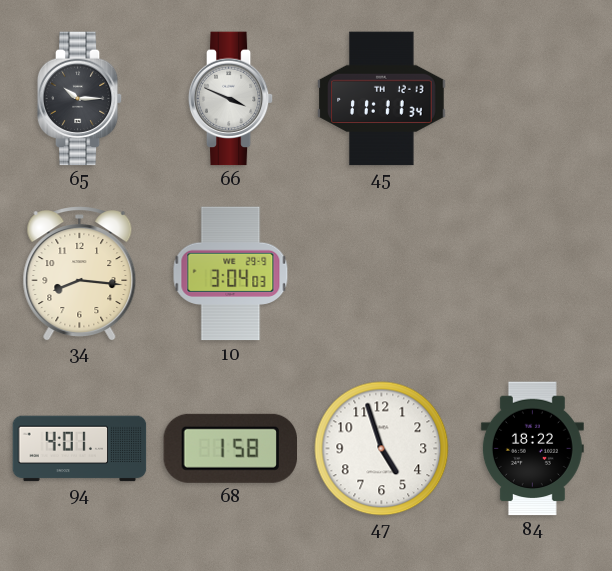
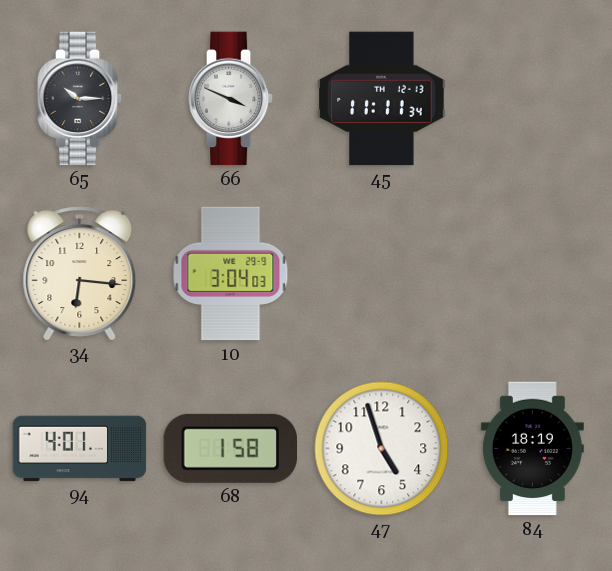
34: 8:16 -> 6:16
84: 18:22 -> 18:19
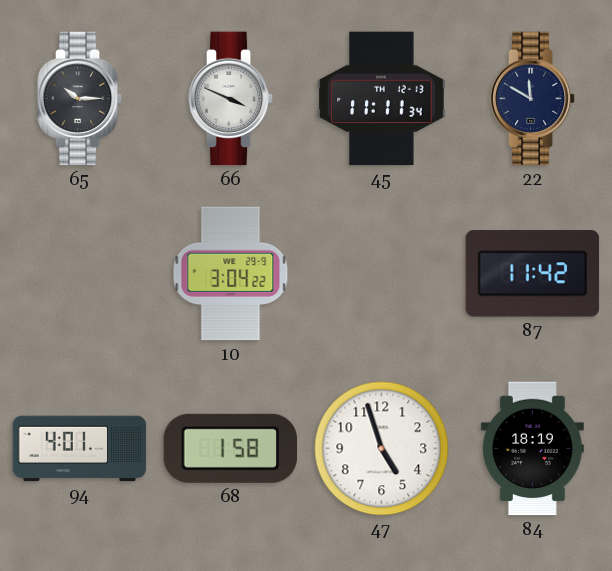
22: none -> 11:50
34: 6:16 -> none
10: 3:04:03 -> 3:04:22
87: none -> 11:42
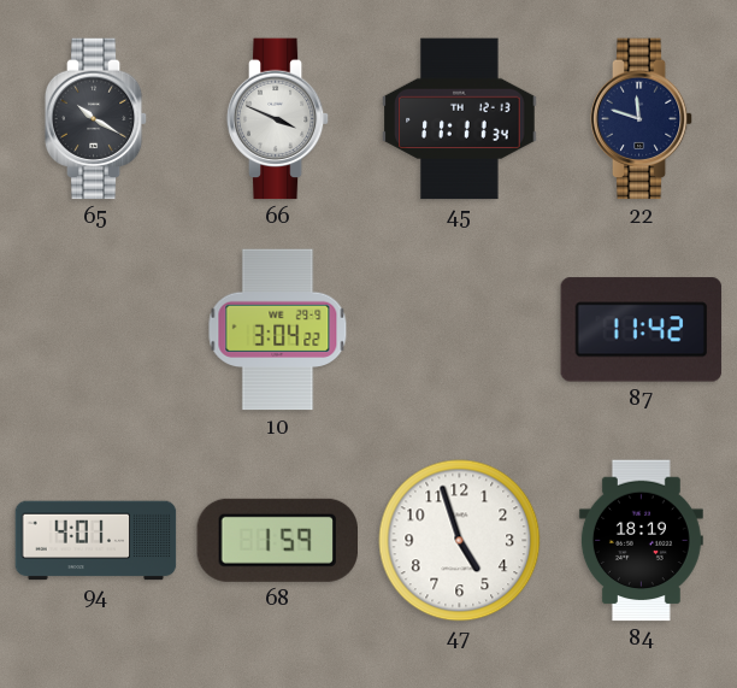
65: 10:15 -> 10:20
22: 11:50 -> 11:48
68: 1:58 -> 1:59
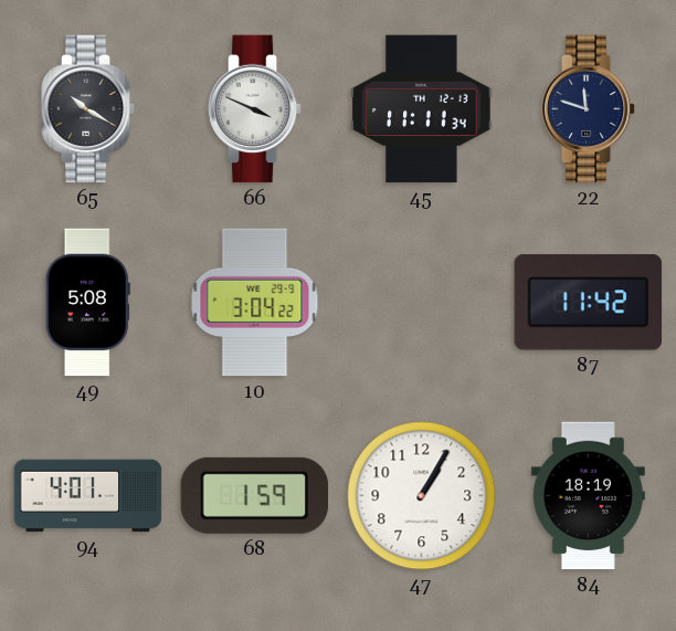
49: none -> 5:08
47: 4:57 -> 1:05
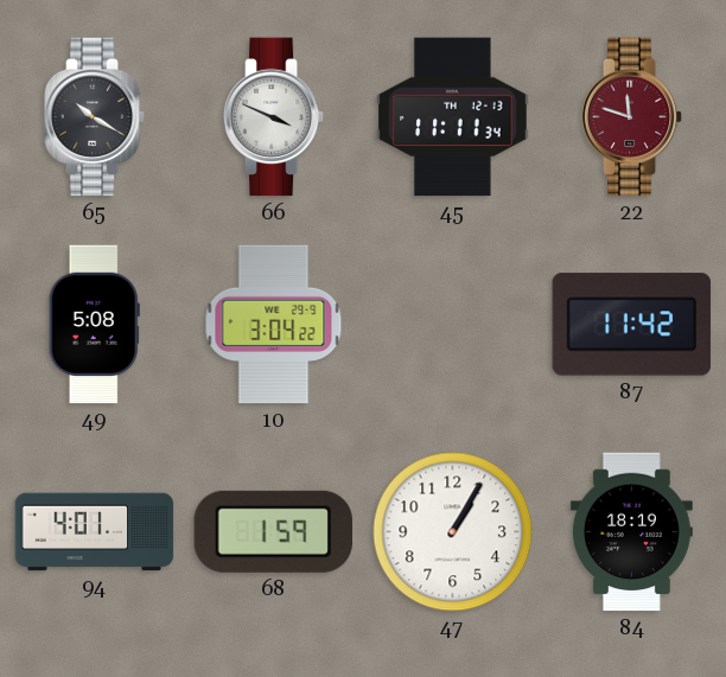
22 dial: navy -> burgundy
